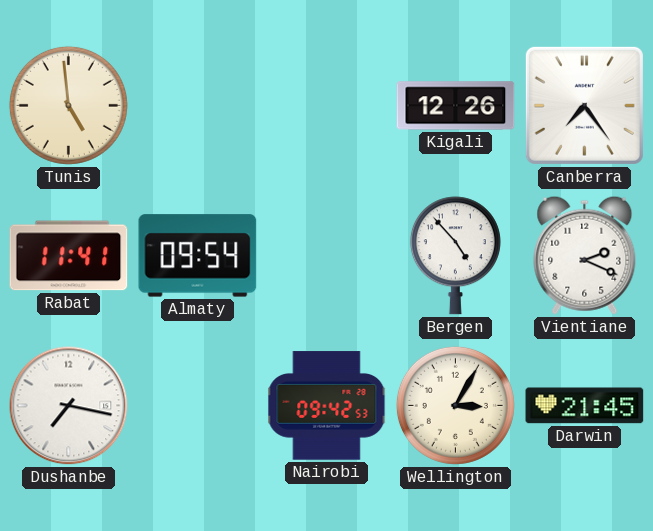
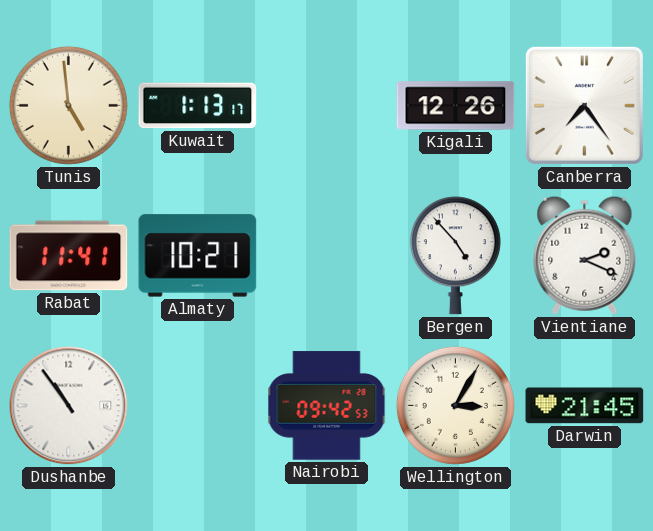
Kuwait: none -> 1:13
Almaty: 09:54 -> 10:21
Dushanbe: 7:17 -> 10:54
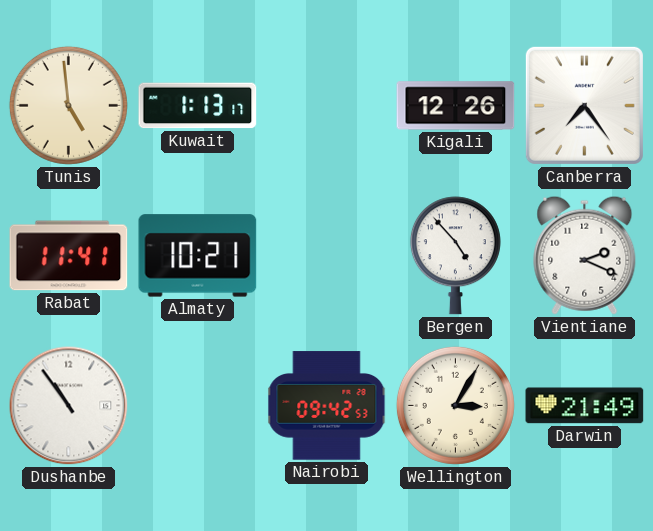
Darwin: 21:45 -> 21:49
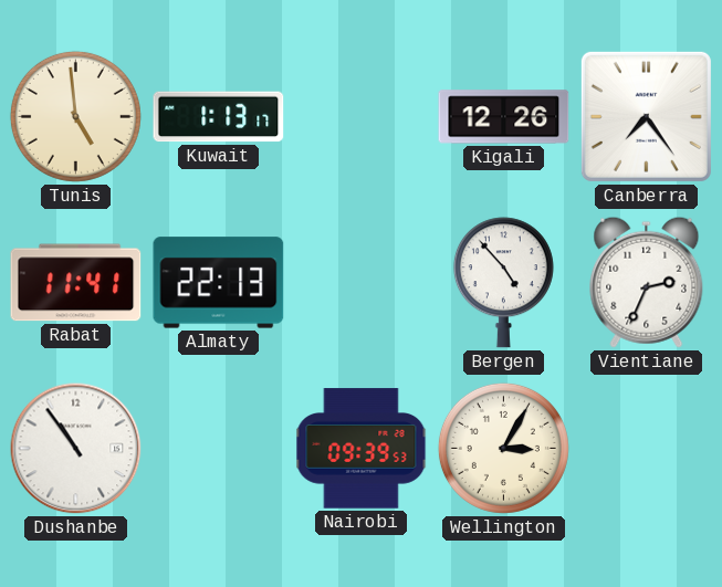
Almaty: 10:21 -> 22:13
Vientiane: 2:19 -> 2:34
Nairobi: 09:42 -> 09:39
Darwin: 21:49 -> none
